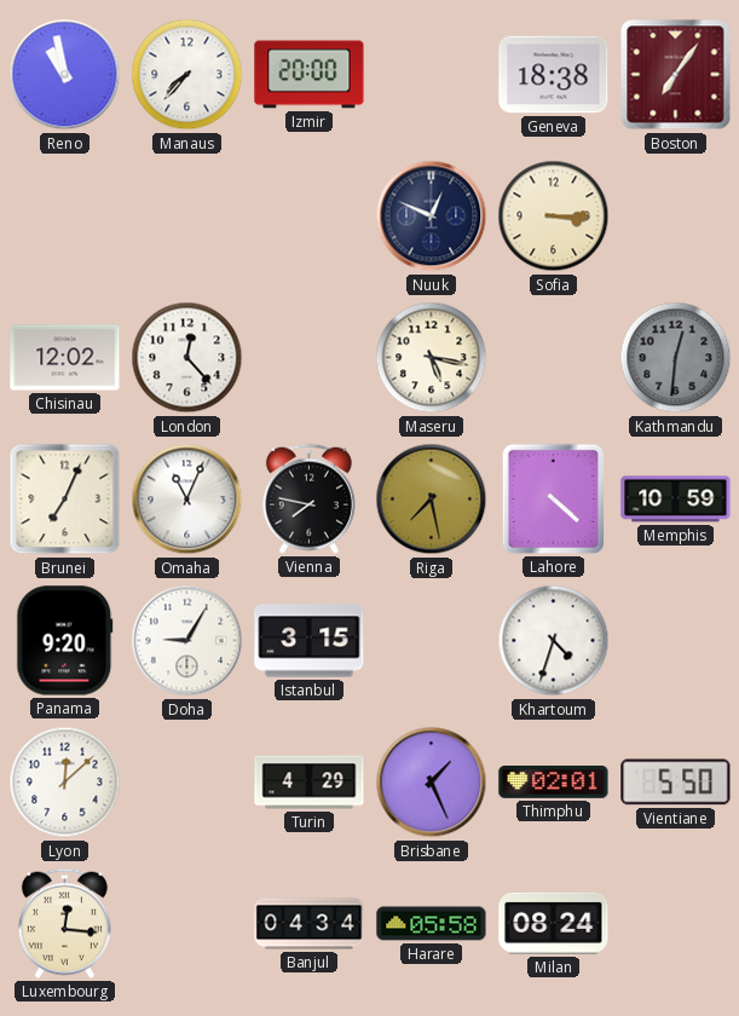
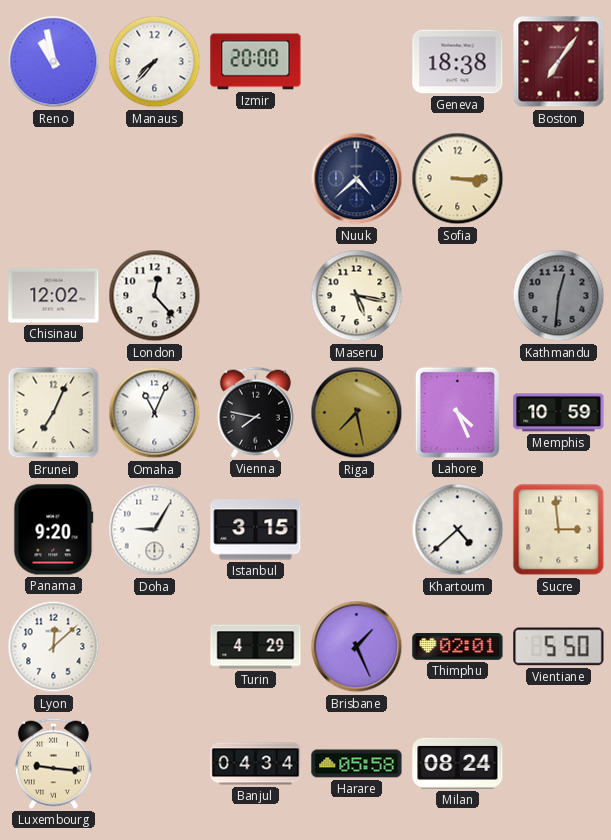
Nuuk: 12:49 -> 4:38
Lahore: 4:22 -> 4:26
Khartoum: 4:33 -> 4:38
Sucre: none -> 2:59
Luxembourg: 12:16 -> 9:16
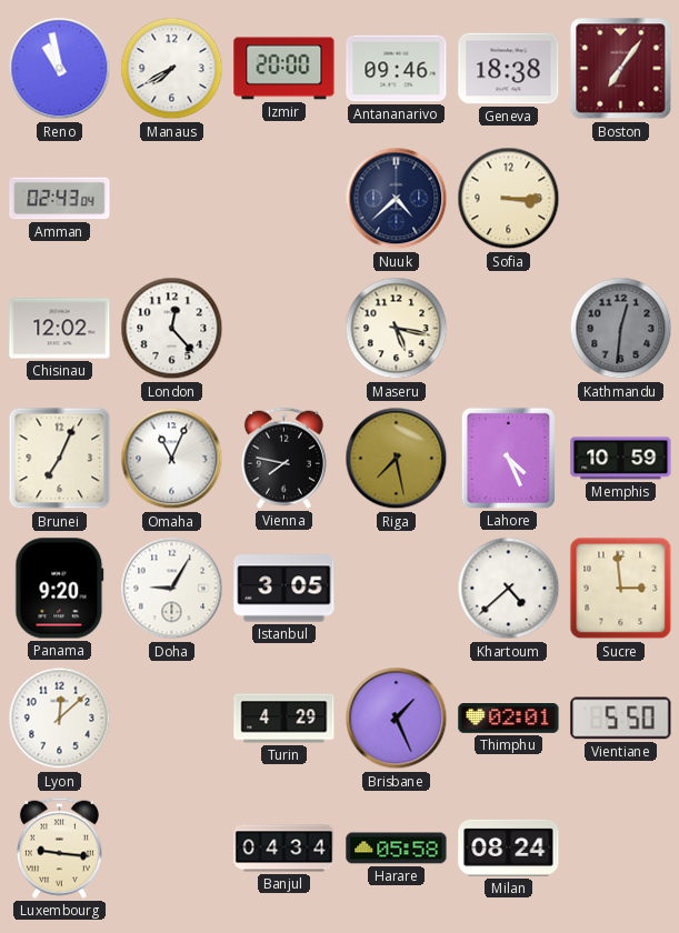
Manaus: 7:37 -> 7:40
Antananarivo: none -> 09:46
Amman: none -> 02:43
Istanbul: 3:15 -> 3:05
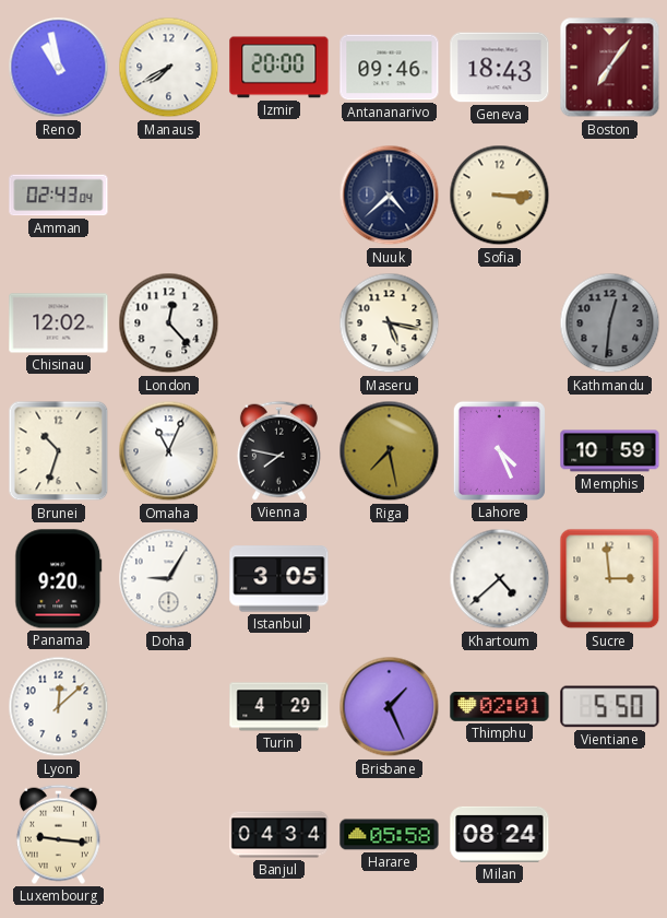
Geneva: 18:38 -> 18:43
Brunei: 7:04 -> 10:33
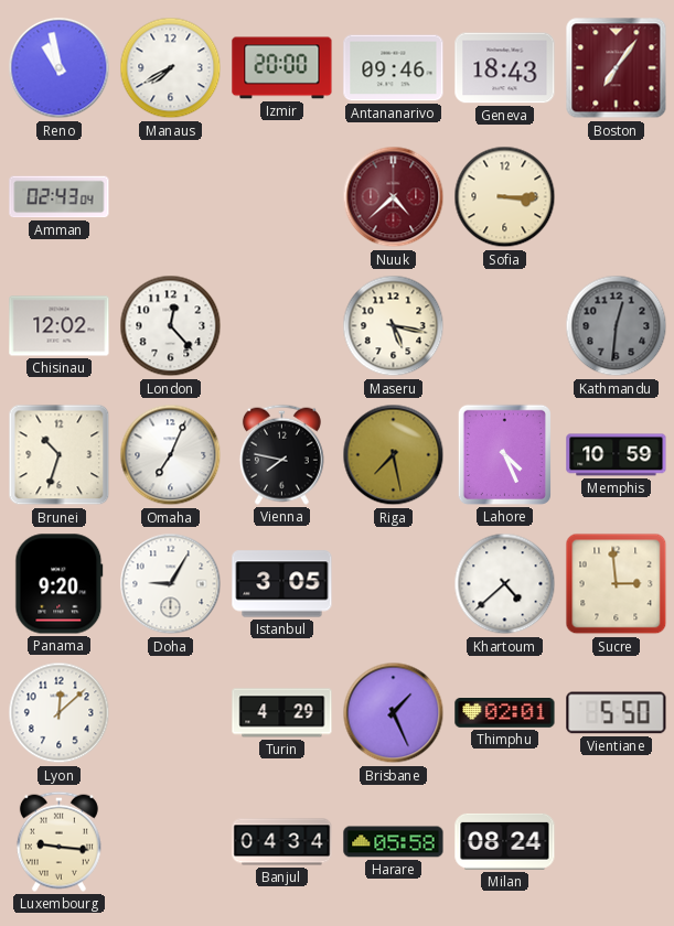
Nuuk dial: navy -> burgundy
Omaha: 11:04 -> 7:04
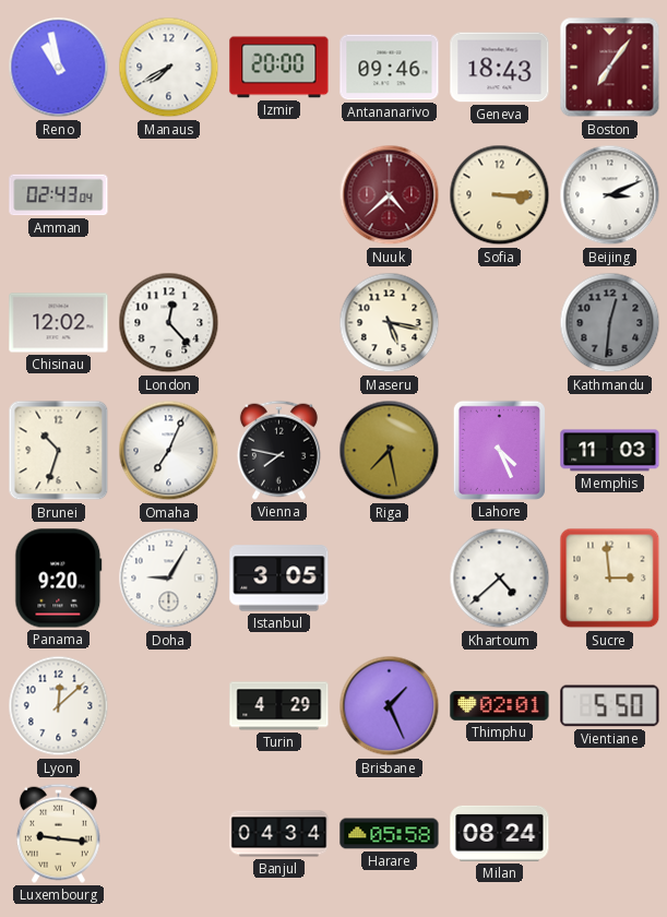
Beijing: none -> 3:11
Memphis: 10:59 -> 11:03
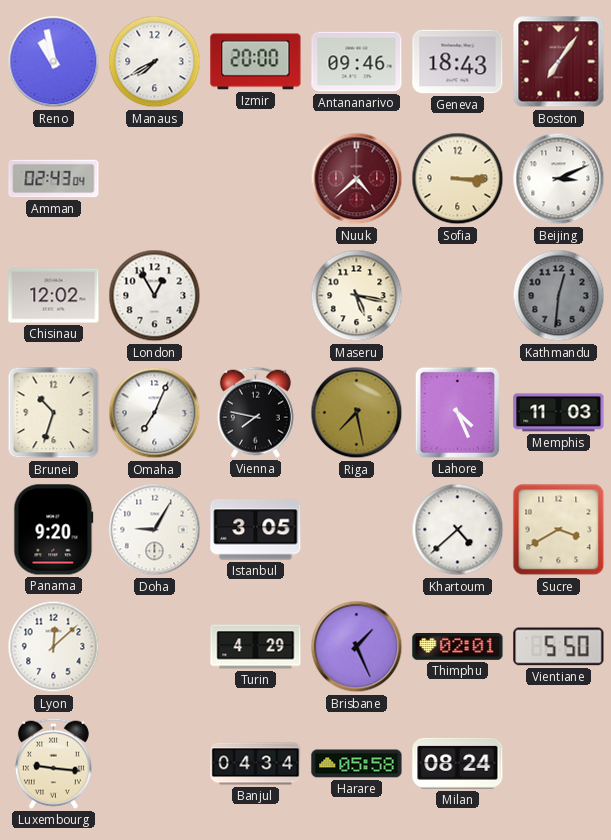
London: 12:23 -> 12:55
Sucre: 2:59 -> 3:40
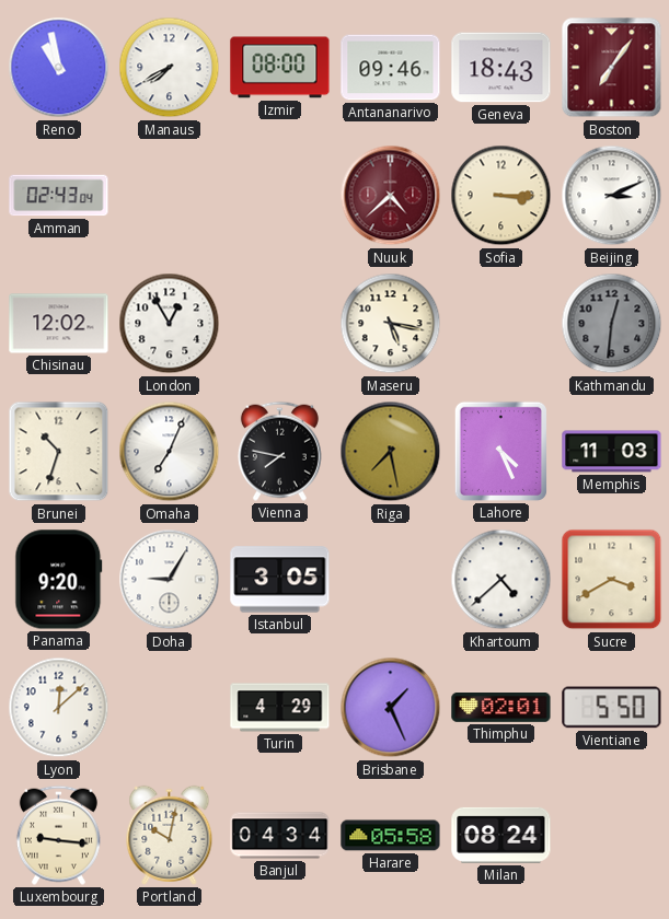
Izmir: 20:00 -> 08:00
Portland: none -> 10:02
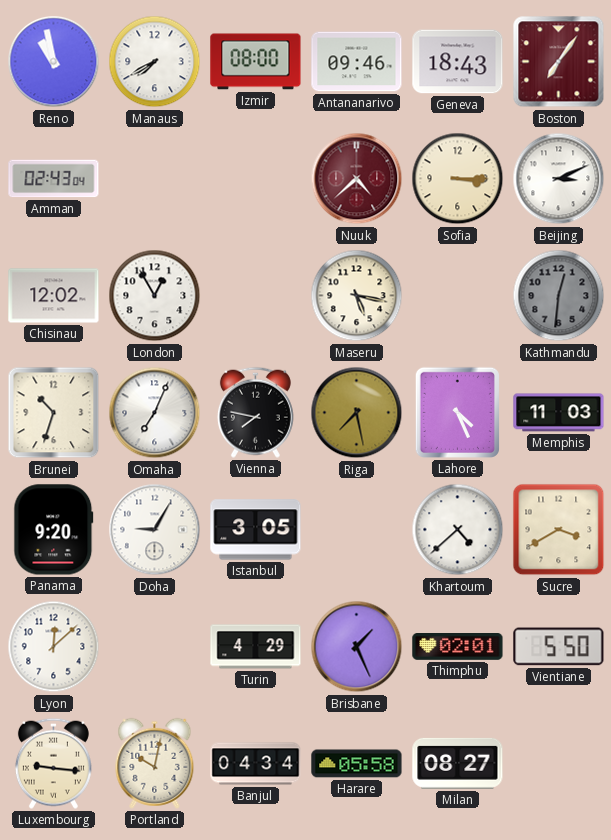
Milan: 08:24 -> 08:27
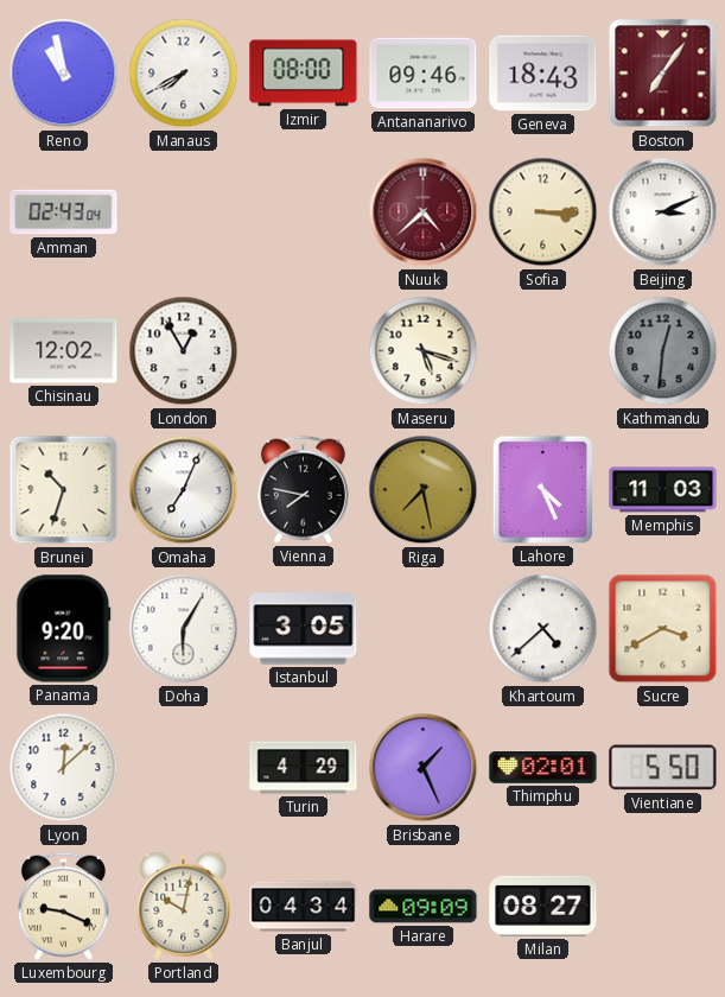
Maseru: 5:17 -> 5:18
Doha: 9:05 -> 6:05
Luxembourg: 9:16 -> 9:19
Harare: 05:58 -> 09:09
